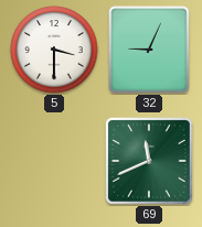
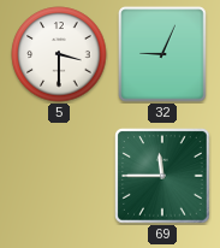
69: 11:41 -> 11:45
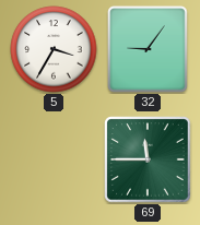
5: 3:30 -> 3:35
32: 9:04 -> 9:06
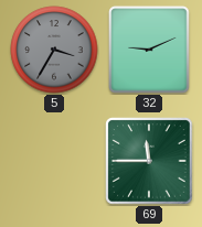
5 dial: white -> grey
32: 9:06 -> 9:11
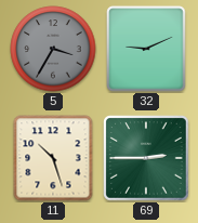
11: none -> 10:27
69: 11:45 -> 2:45
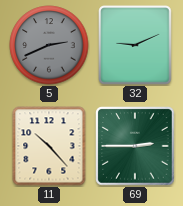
5: 3:35 -> 2:41
11: 10:27 -> 10:23
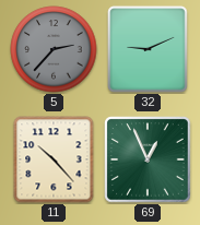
5: 2:41 -> 2:37
69: 2:45 -> 12:56
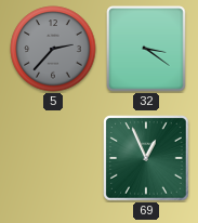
32: 9:11 -> 3:21
11: 10:23 -> none
